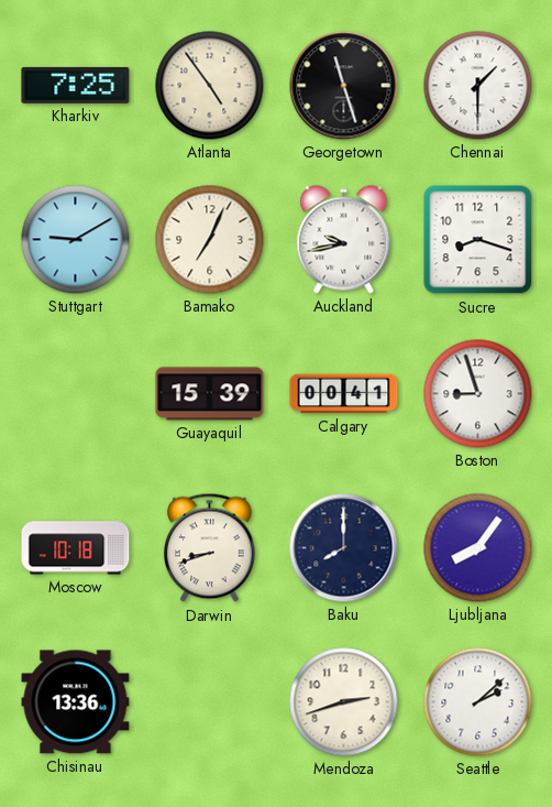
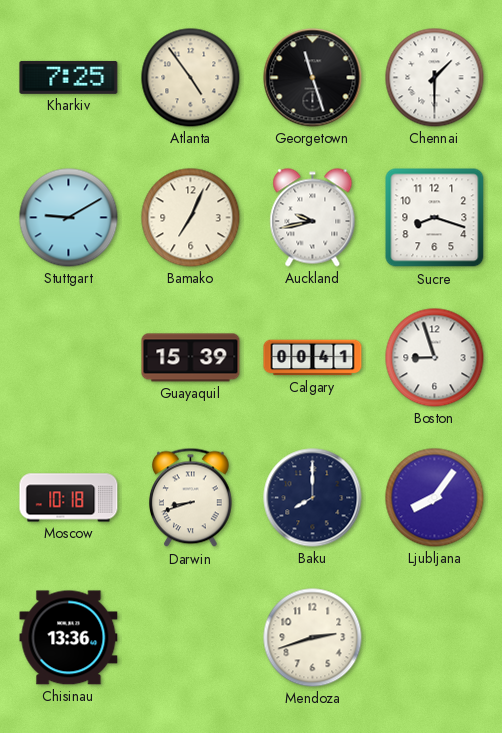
Seattle: 2:08 -> none
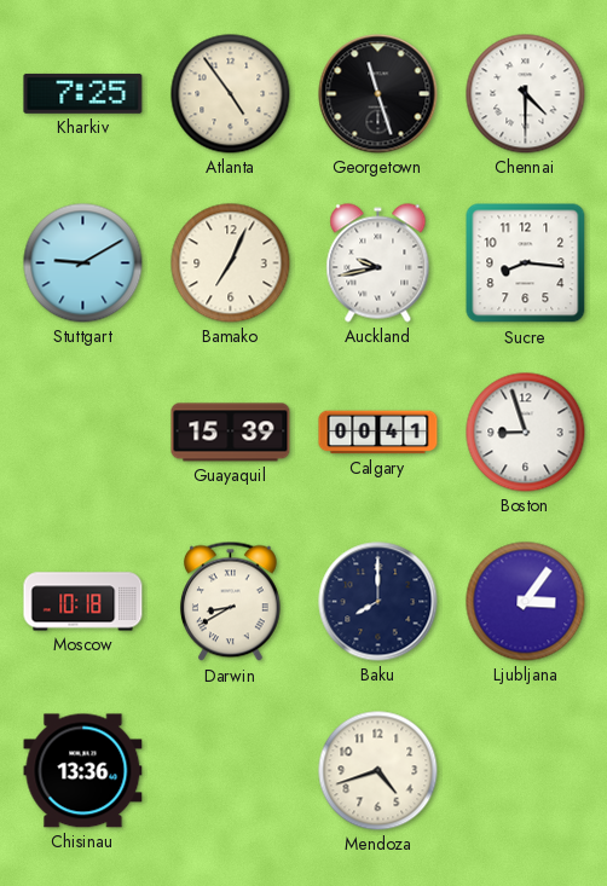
Chennai: 1:30 -> 4:30
Sucre: 8:18 -> 8:16
Darwin: 8:42 -> 8:40
Ljubljana: 8:06 -> 3:06
Mendoza: 2:42 -> 4:42
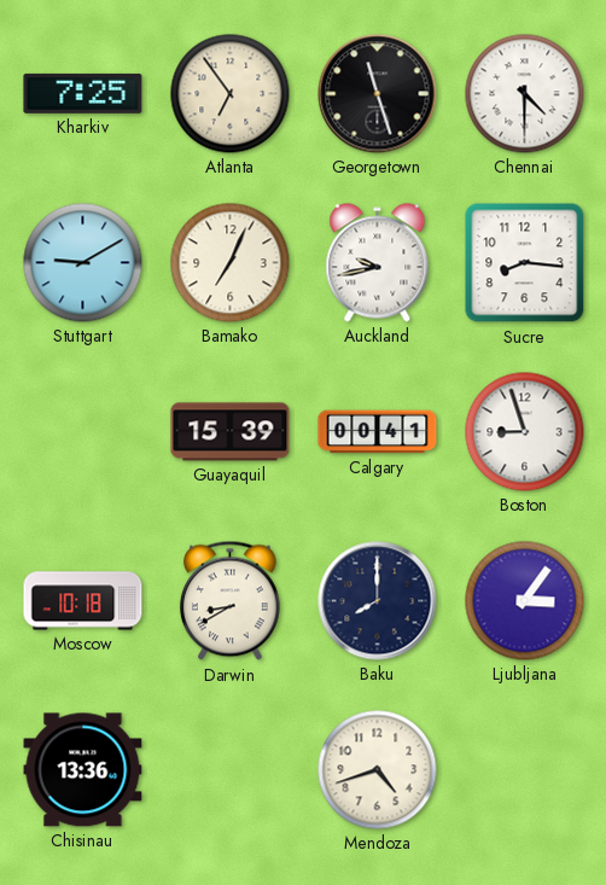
Atlanta: 4:54 -> 6:54
